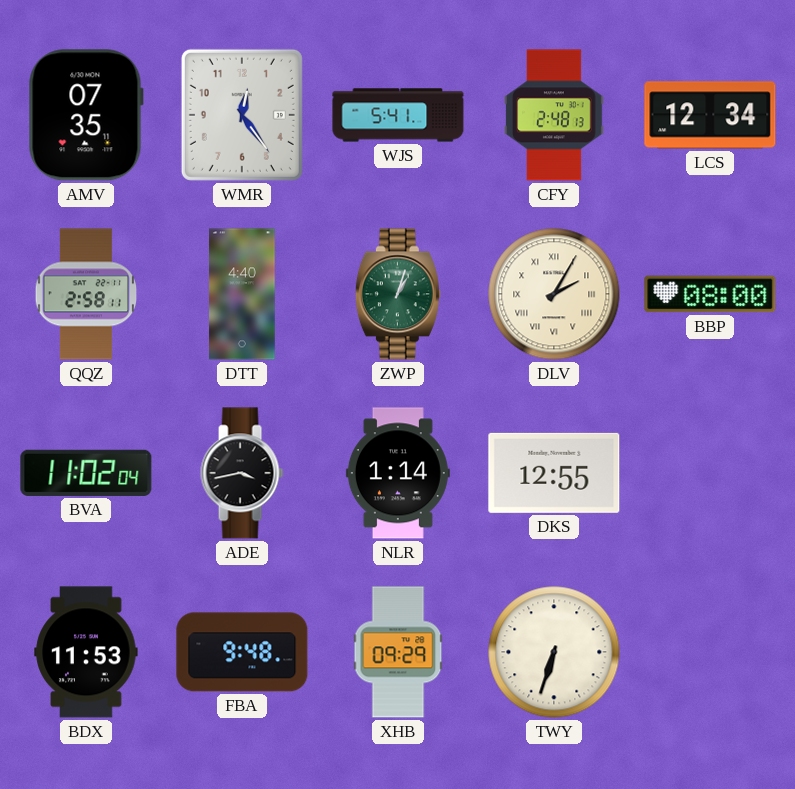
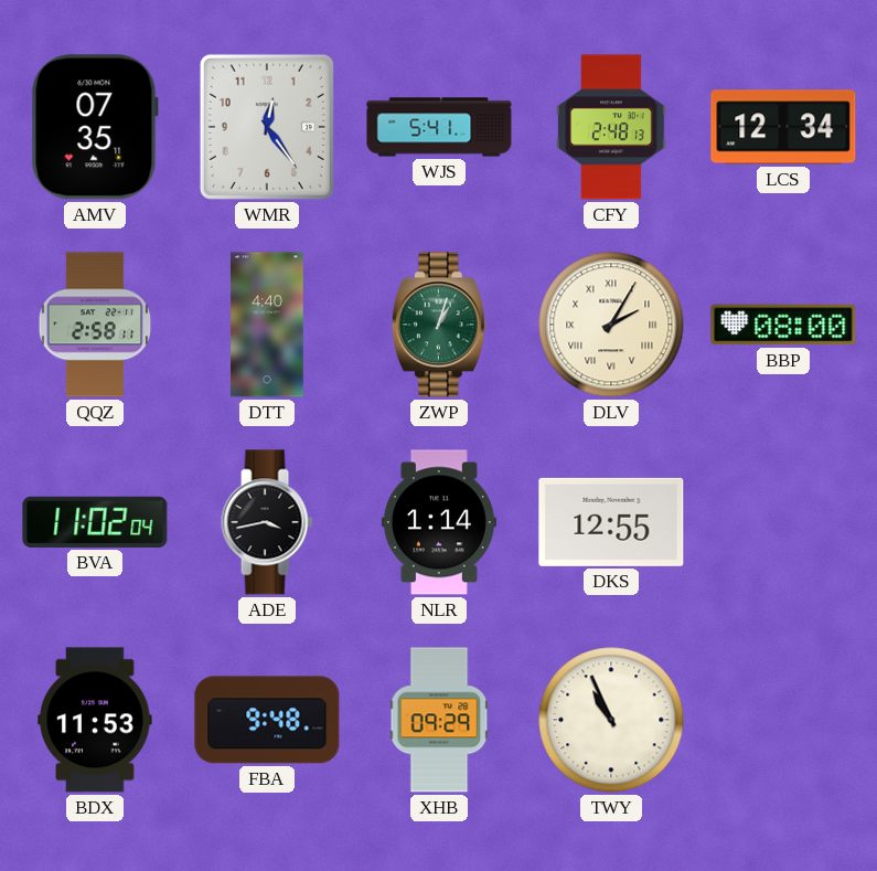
TWY: 6:33 -> 10:56
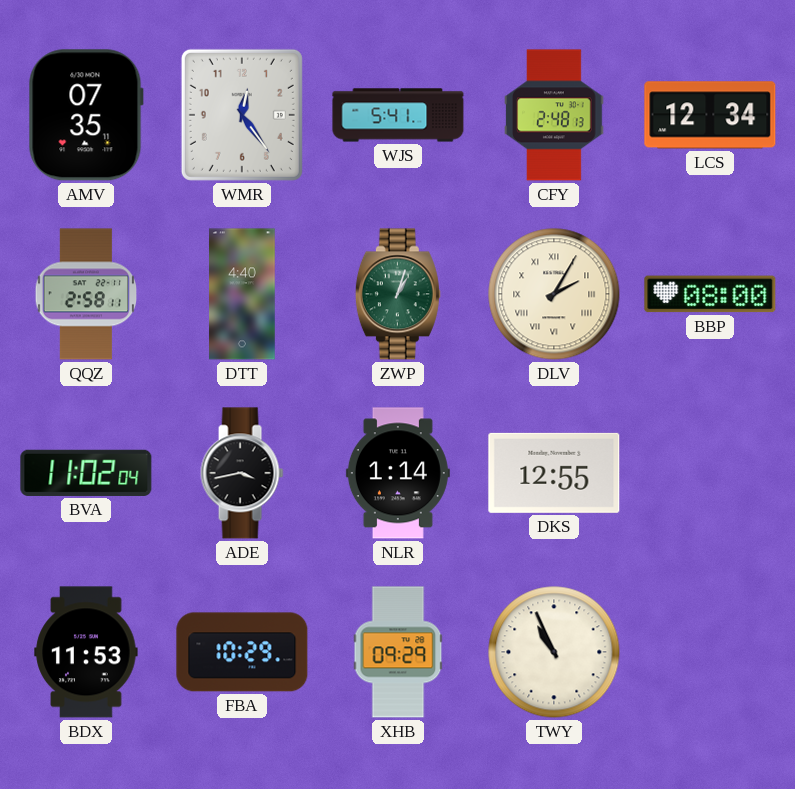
FBA: 9:48 -> 10:29
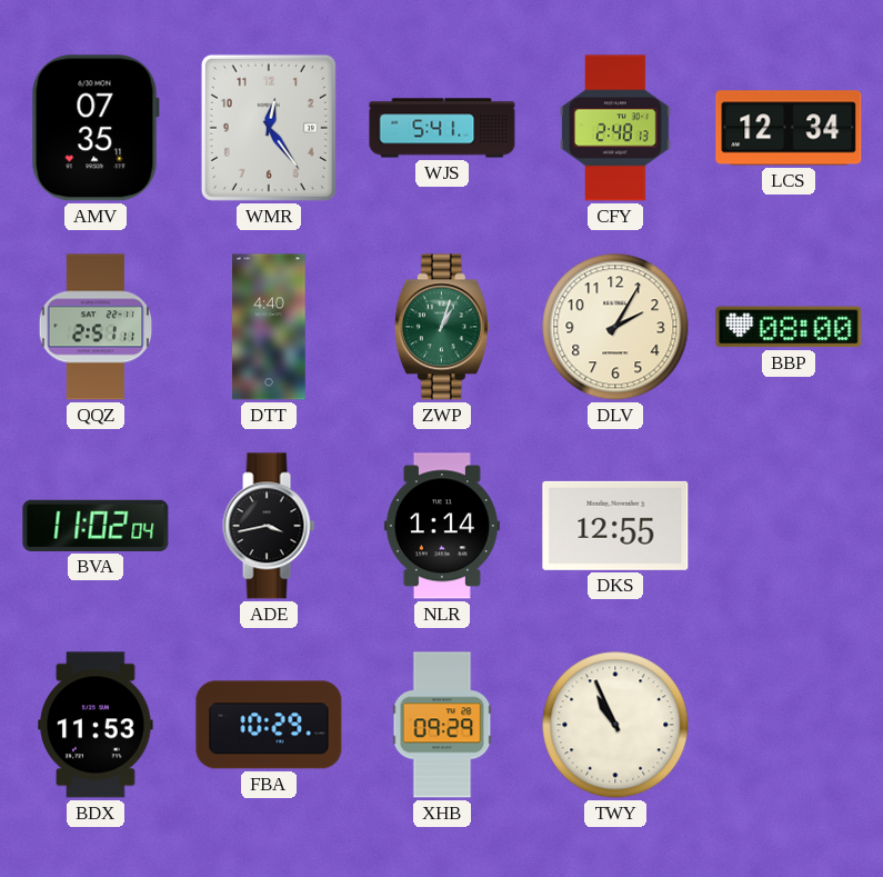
QQZ: 2:58 -> 2:51
DLV numerals: Roman -> Arabic
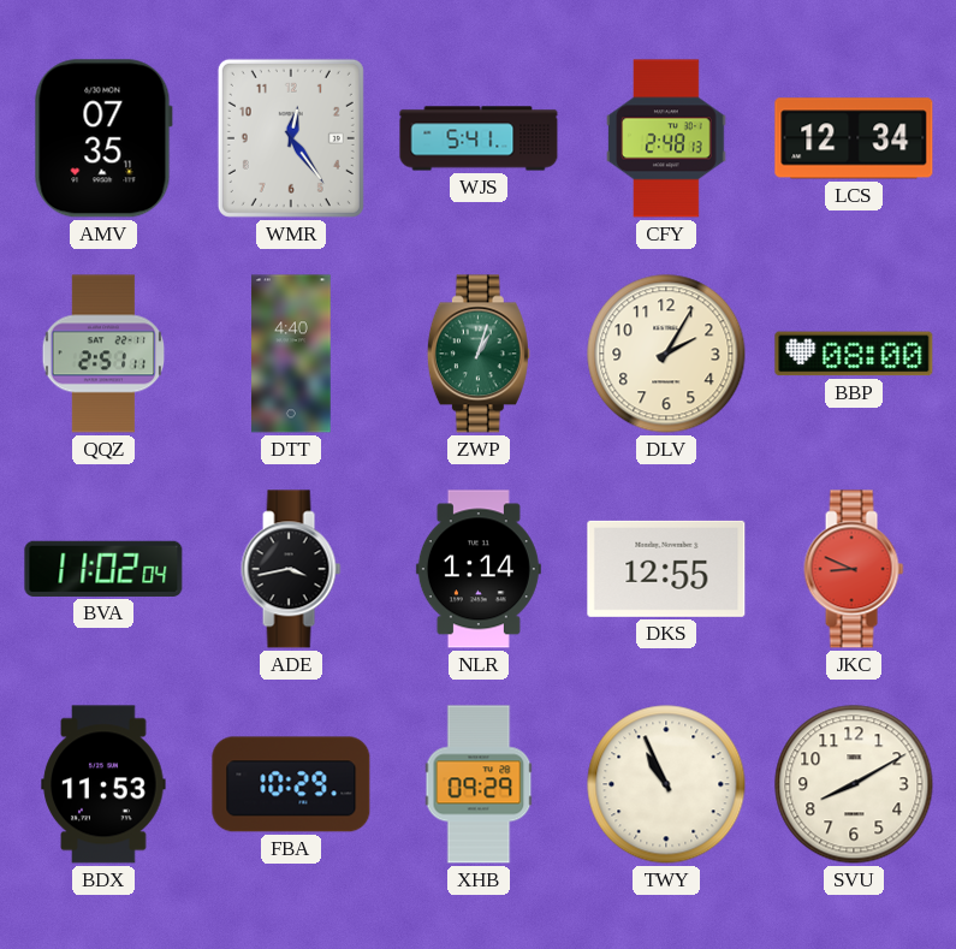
JKC: none -> 8:49
SVU: none -> 8:10
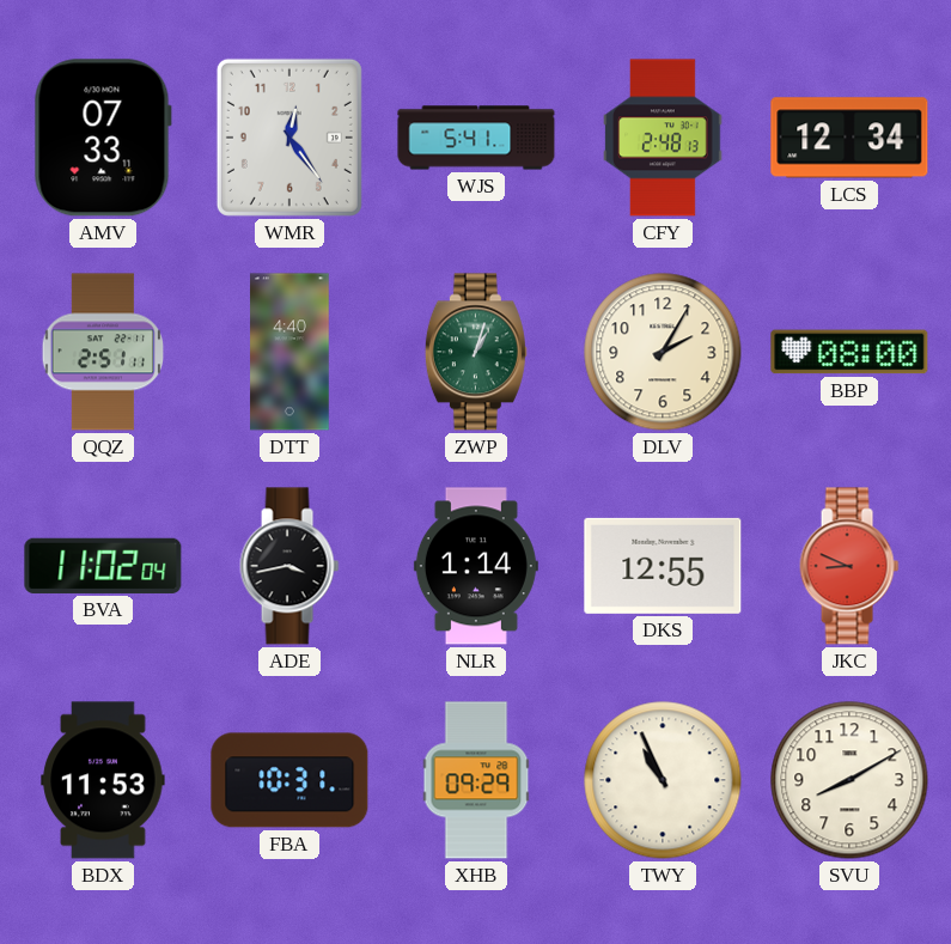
AMV: 07:35 -> 07:33
FBA: 10:29 -> 10:31
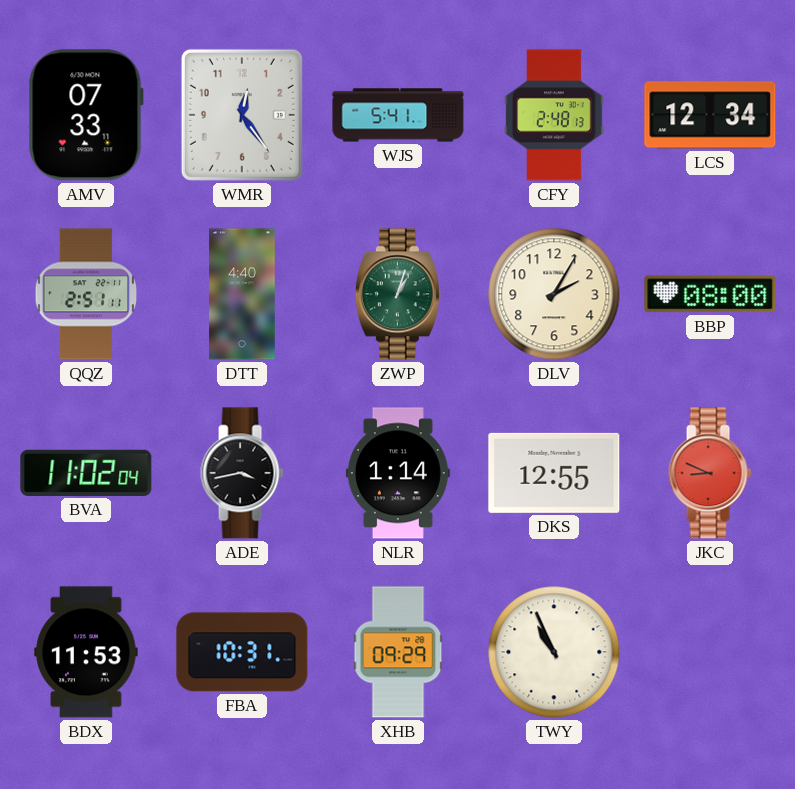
SVU: 8:10 -> none
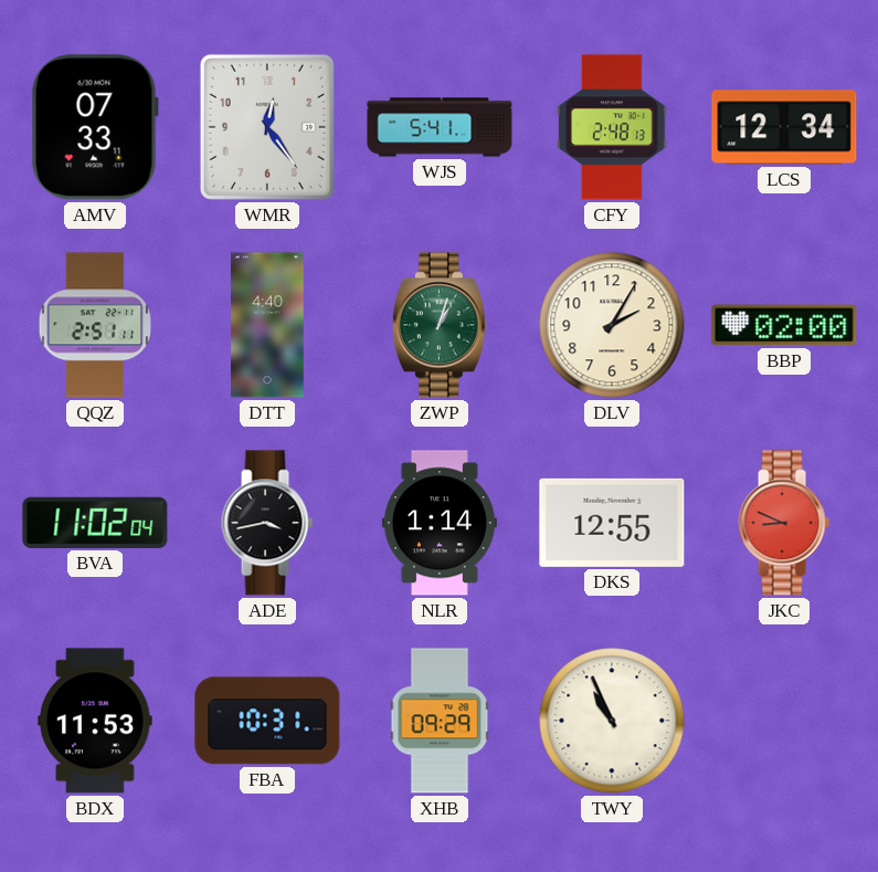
BBP: 08:00 -> 02:00
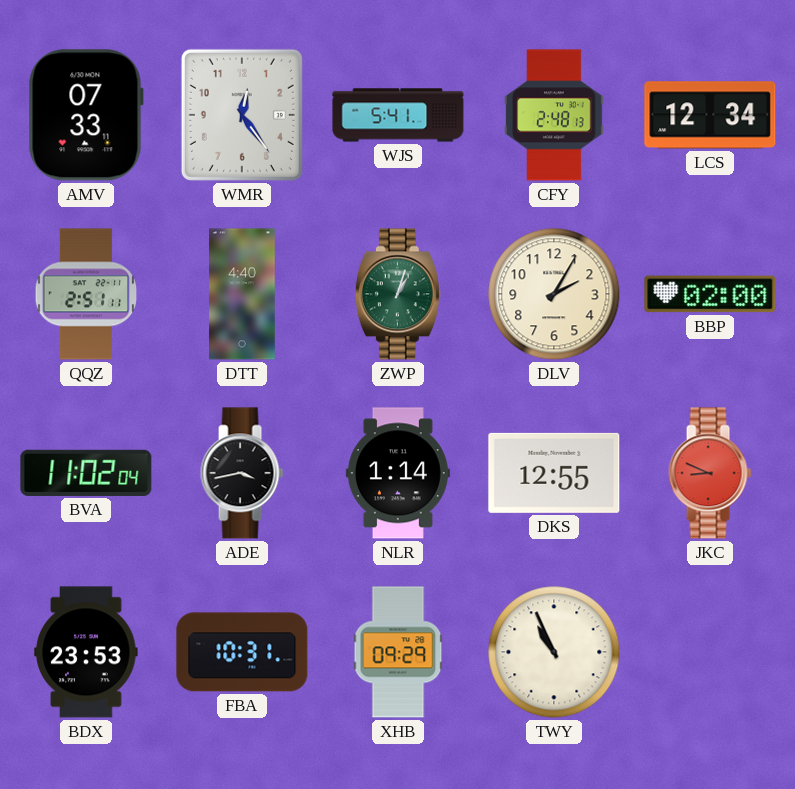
BDX: 11:53 -> 23:53
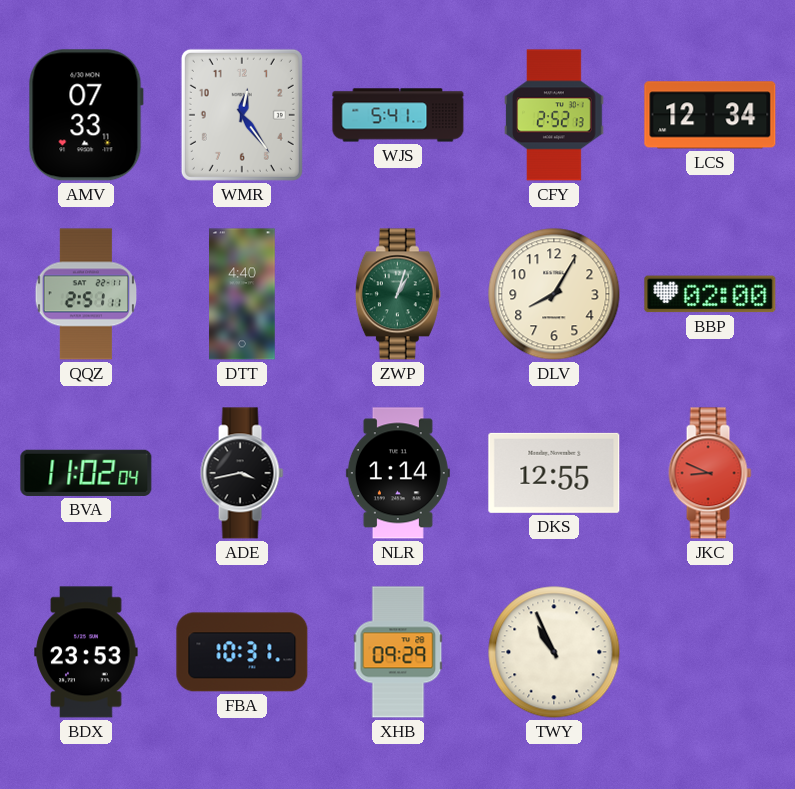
CFY: 2:48 -> 2:52
DLV: 2:05 -> 8:05
